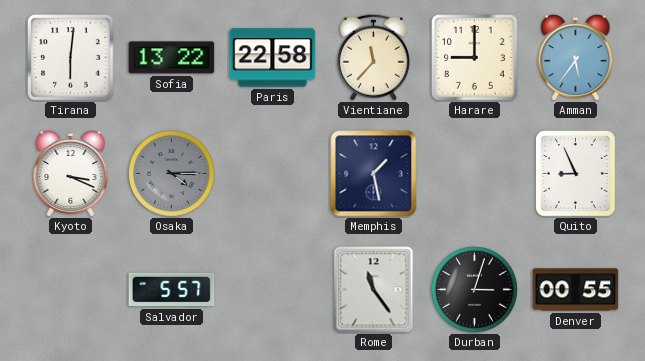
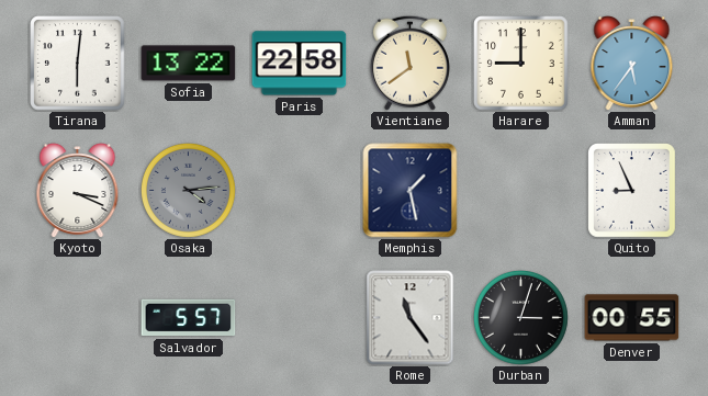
Vientiane: 11:37 -> 11:39
Osaka: 4:15 -> 4:14
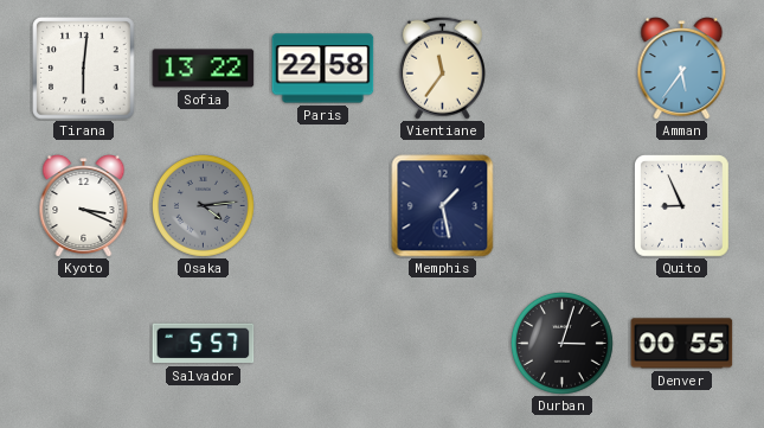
Vientiane: 11:39 -> 11:36
Harare: 9:00 -> none
Rome: 11:24 -> none
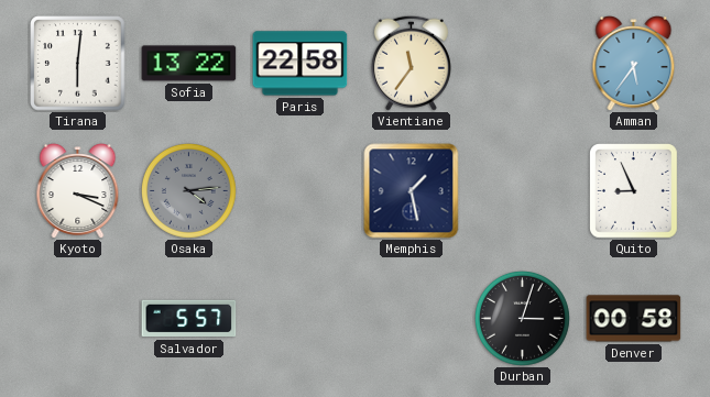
Denver: 00:55 -> 00:58
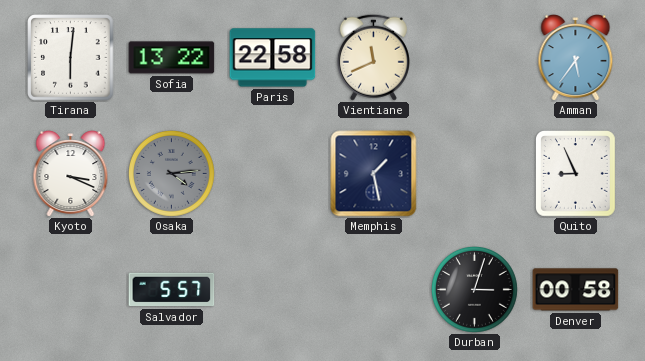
Vientiane: 11:36 -> 11:41
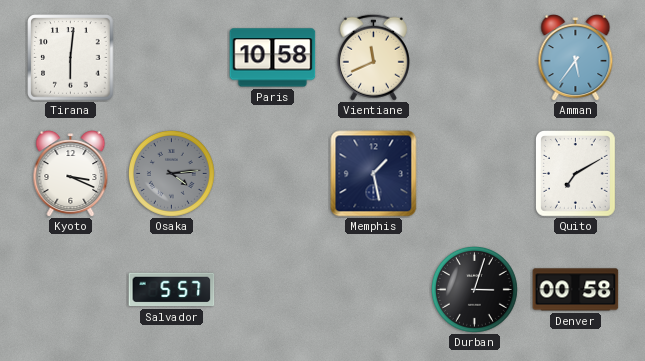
Sofia: 13:22 -> none
Paris: 22:58 -> 10:58
Quito: 8:56 -> 7:10
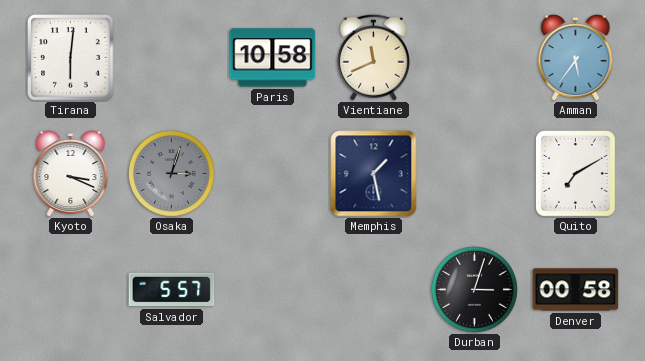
Osaka: 4:14 -> 3:03
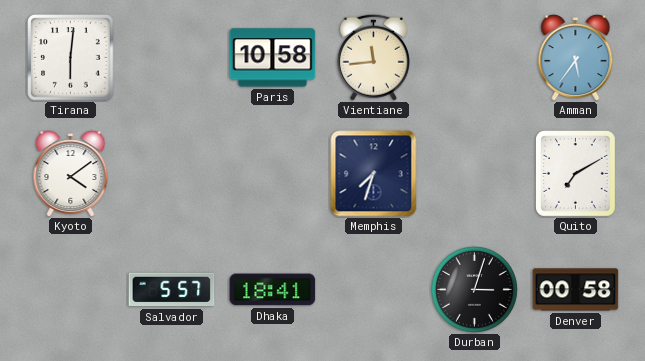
Vientiane: 11:41 -> 11:44
Kyoto: 3:19 -> 4:09
Osaka: 3:03 -> none
Memphis: 1:28 -> 7:33
Dhaka: none -> 18:41
